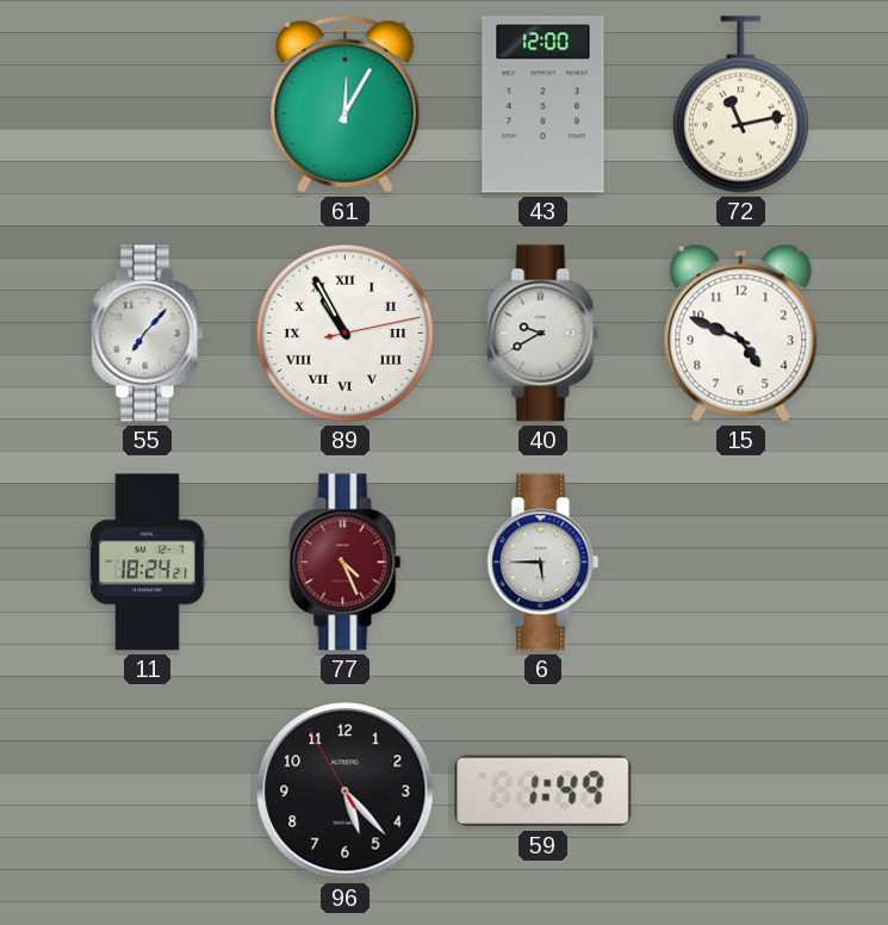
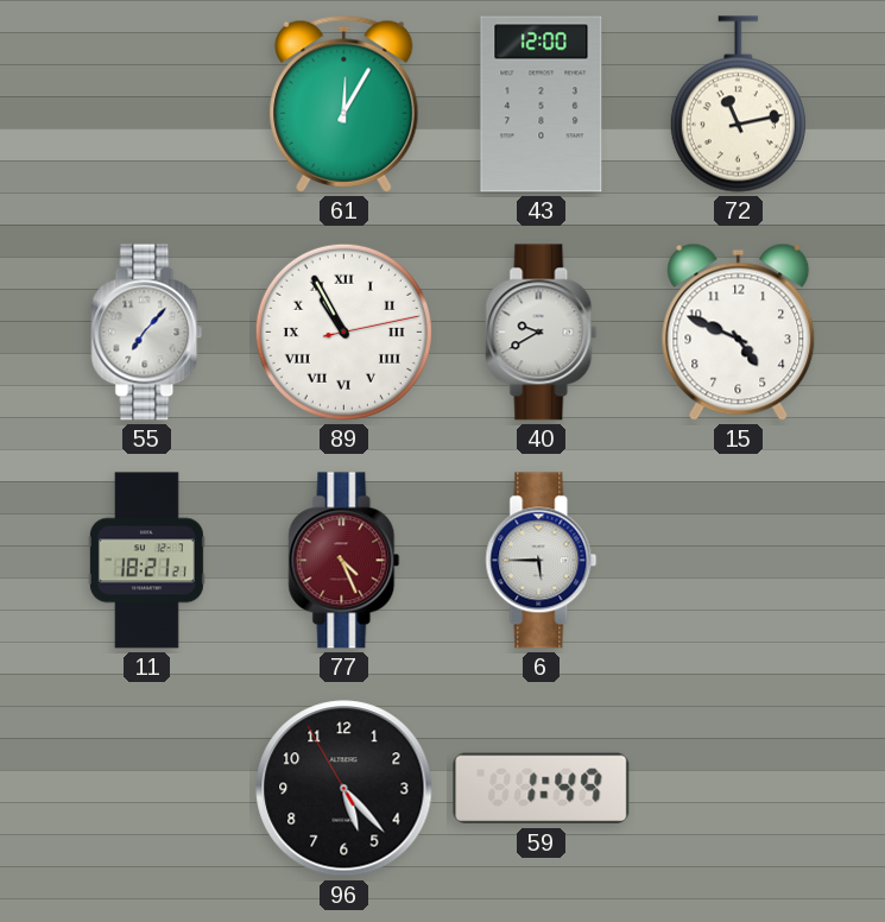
11: 18:24 -> 18:21
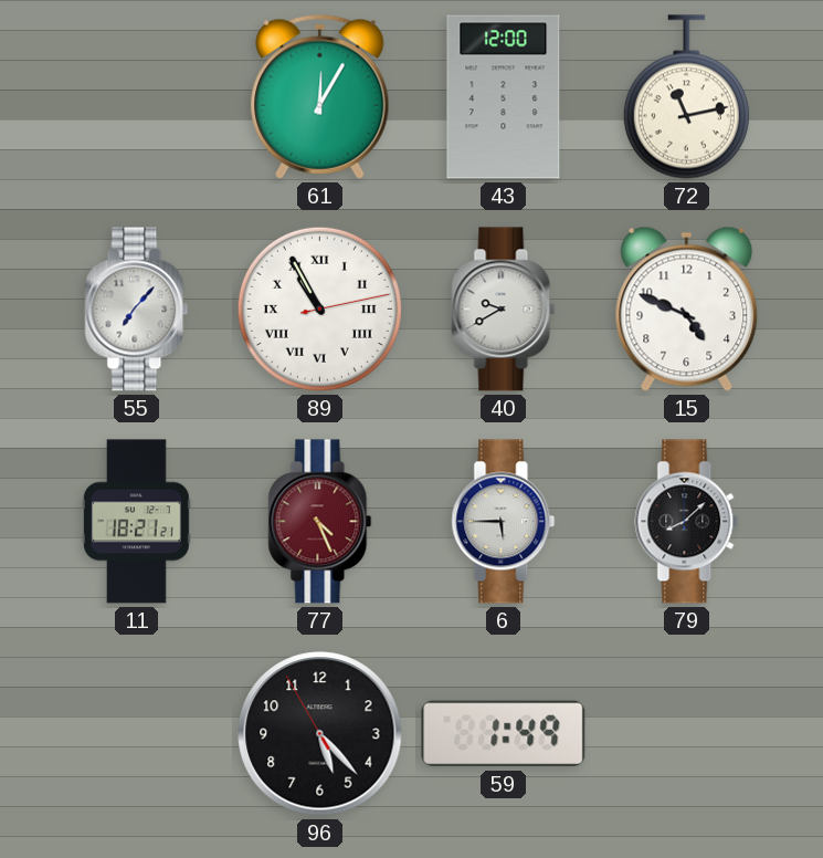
79: none -> 8:08
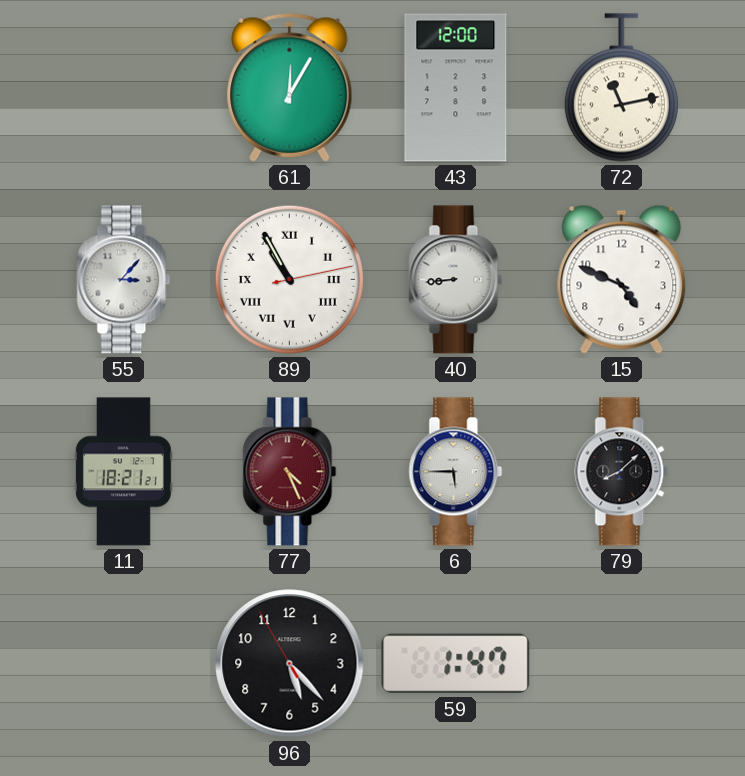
55: 7:07 -> 3:07
40: 9:40 -> 8:44
59: 1:49 -> 1:47
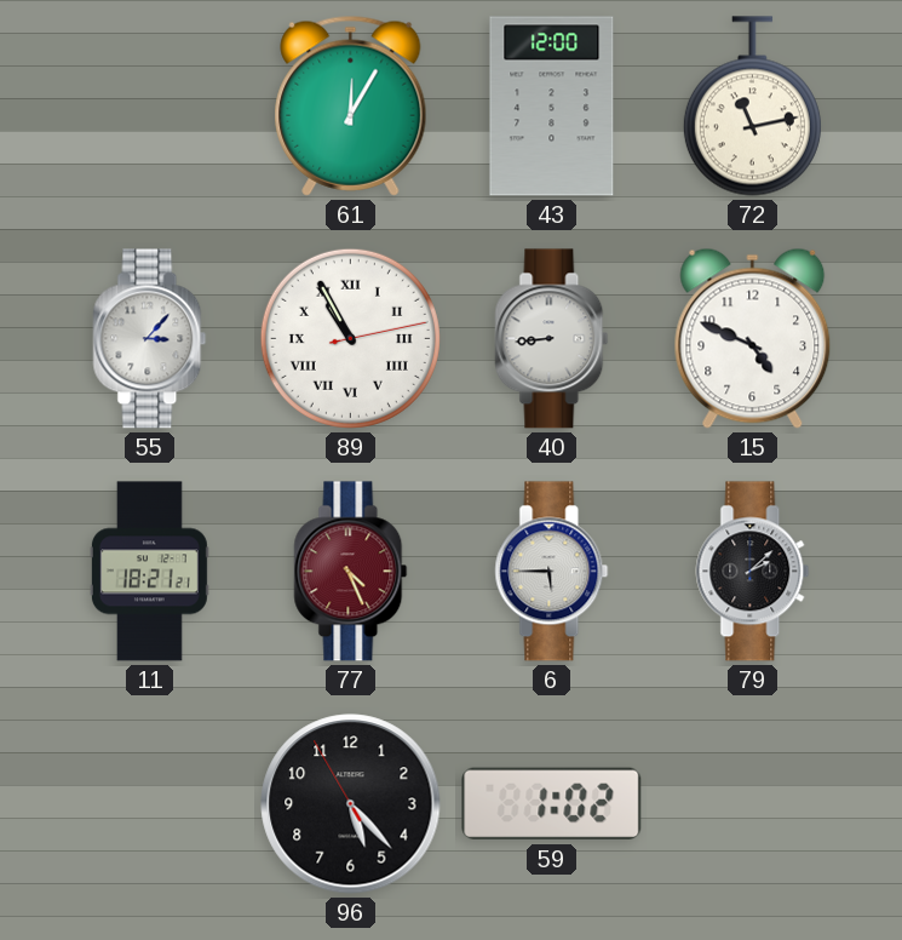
79: 8:08 -> 2:08
59: 1:47 -> 1:02
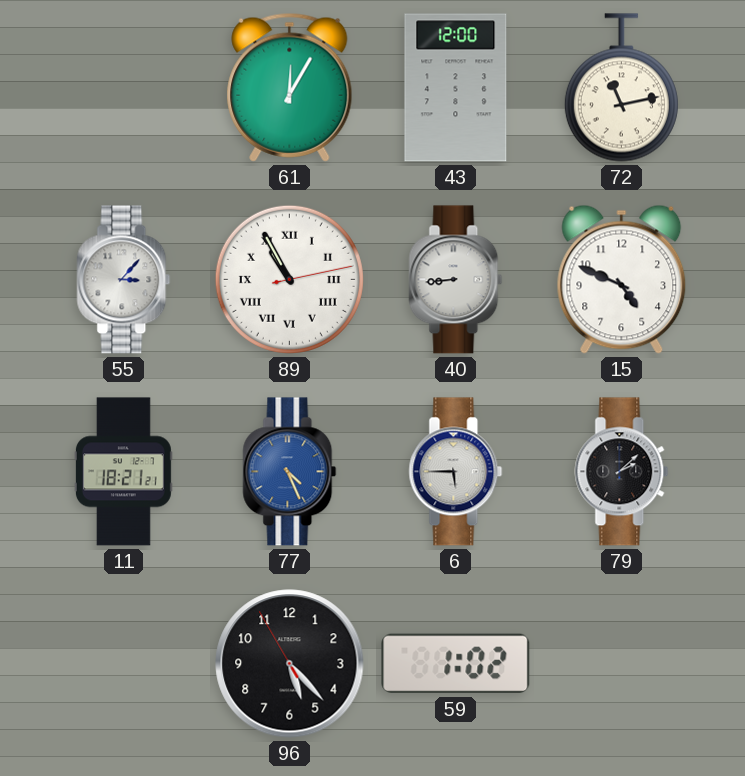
77 dial: burgundy -> blue
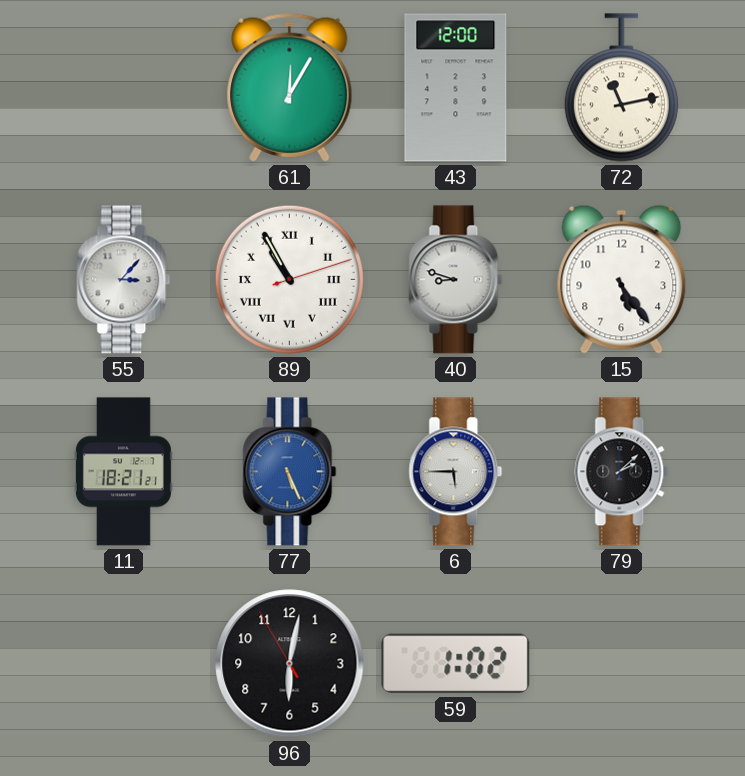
89: 10:55:13 -> 10:55:12
40: 8:44 -> 8:48
15: 4:49 -> 5:24
77: 4:26 -> 5:26
96: 5:22 -> 6:01
